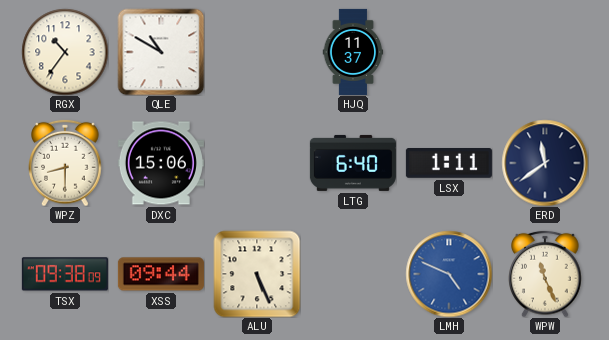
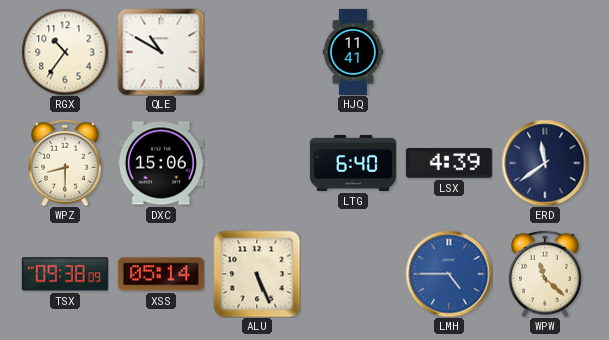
HJQ: 11:37 -> 11:41
LSX: 1:11 -> 4:39
XSS: 09:44 -> 05:14
LMH: 4:49 -> 4:45
WPW: 11:26 -> 11:22
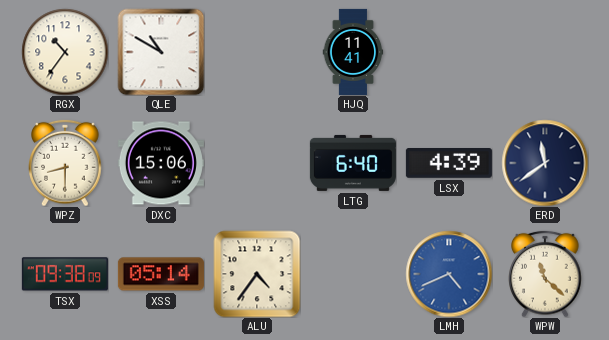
ALU: 5:26 -> 4:36
LMH: 4:45 -> 4:41
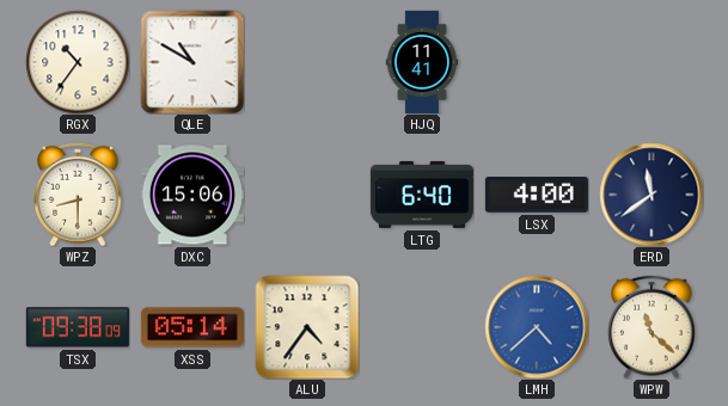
LSX: 4:39 -> 4:00
LMH: 4:41 -> 4:38
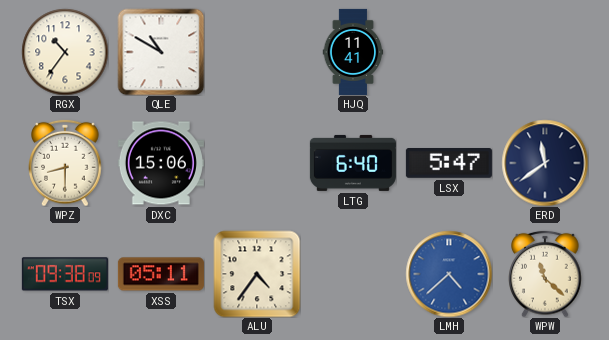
LSX: 4:00 -> 5:47
XSS: 05:14 -> 05:11
